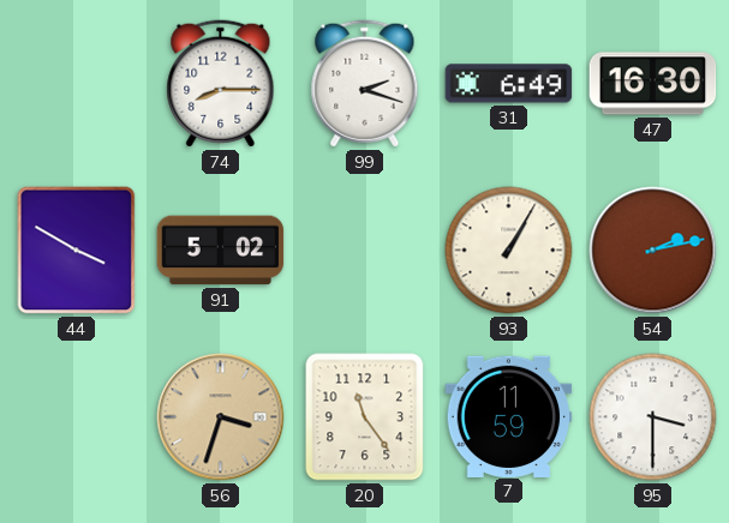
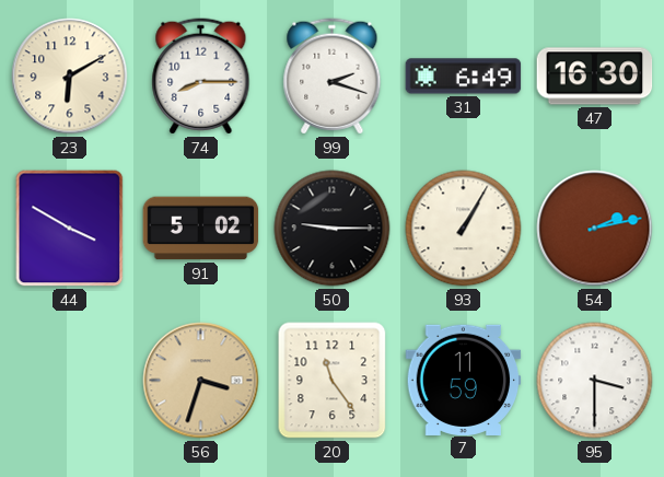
23: none -> 6:10
50: none -> 9:15
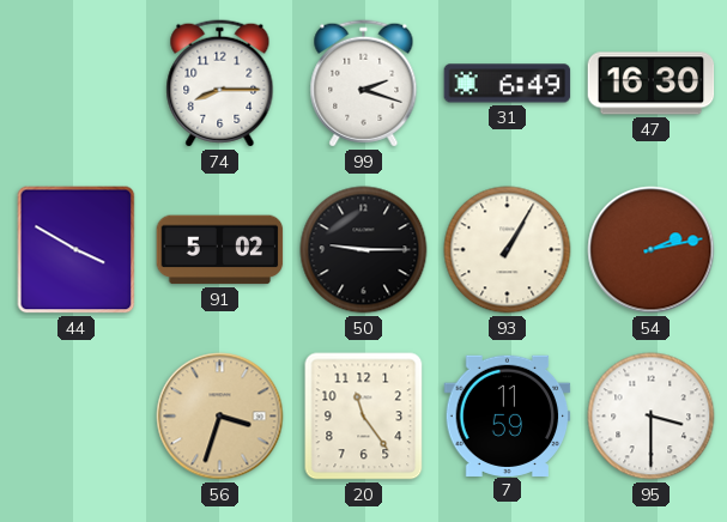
23: 6:10 -> none
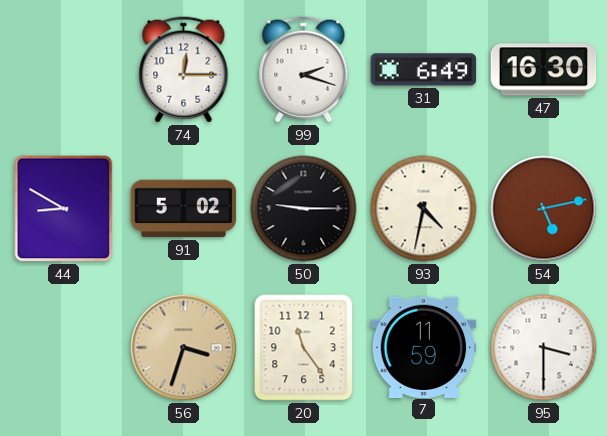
74: 8:15 -> 12:15
44: 3:50 -> 8:50
93: 1:05 -> 4:32
54: 2:13 -> 5:13
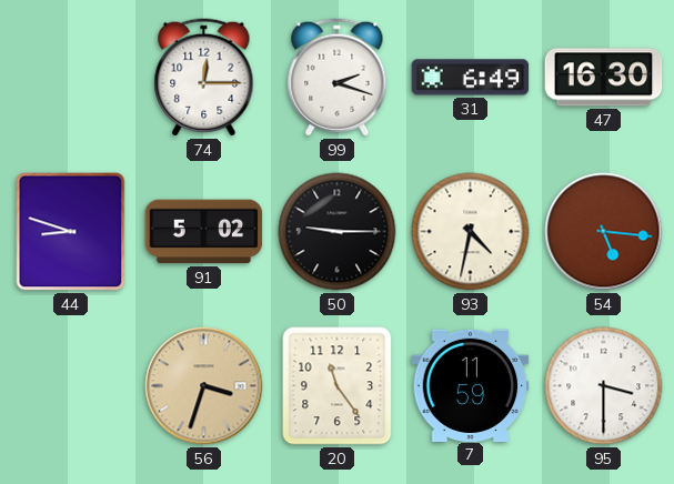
44: 8:50 -> 8:48
54: 5:13 -> 5:16
